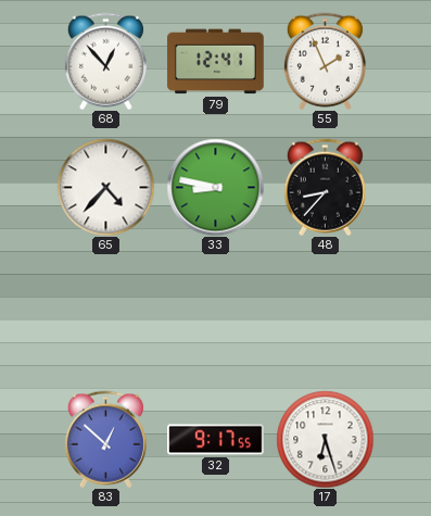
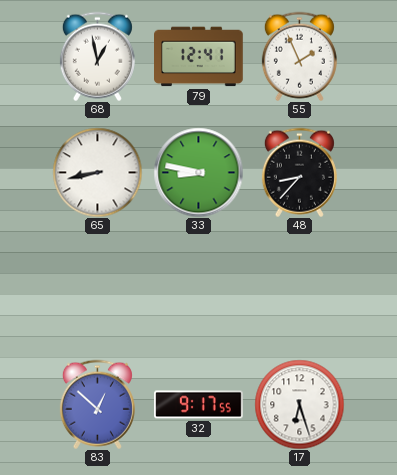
68: 12:53 -> 12:58
65: 4:37 -> 8:43
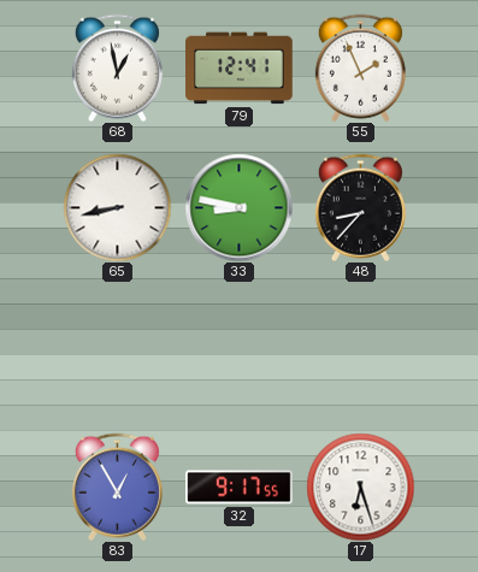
83: 12:52 -> 12:55
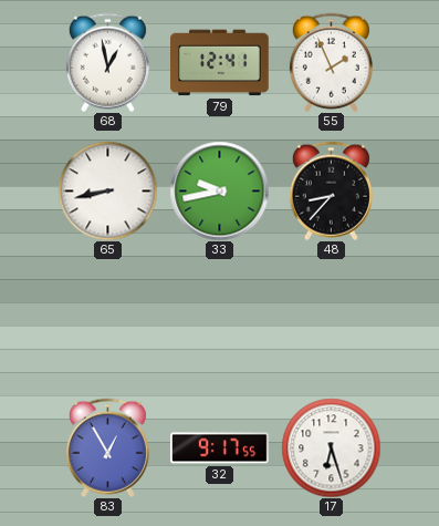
33: 8:47 -> 9:43
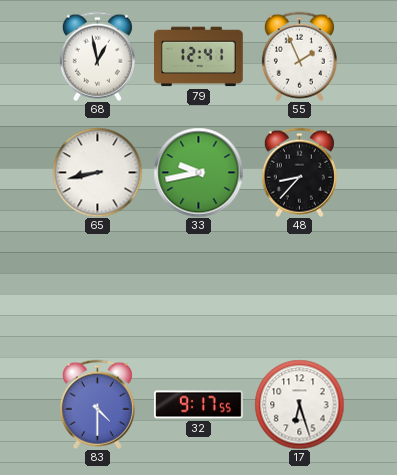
83: 12:55 -> 4:30
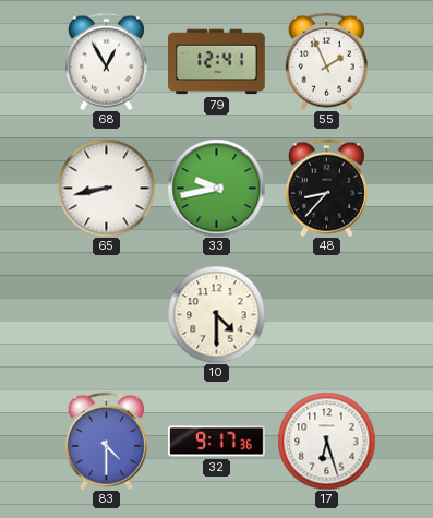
68: 12:58 -> 12:55
10: none -> 4:30
32: 9:17:55 -> 9:17:36
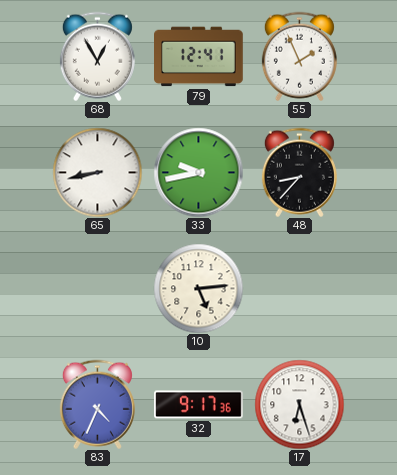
10: 4:30 -> 5:14
83: 4:30 -> 4:34
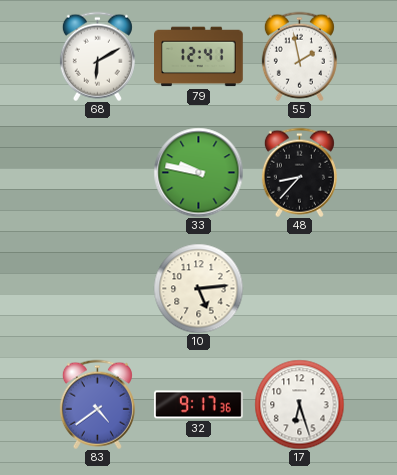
68: 12:55 -> 6:10
55: 1:56 -> 1:58
65: 8:43 -> none
33: 9:43 -> 9:47
83: 4:34 -> 4:39
